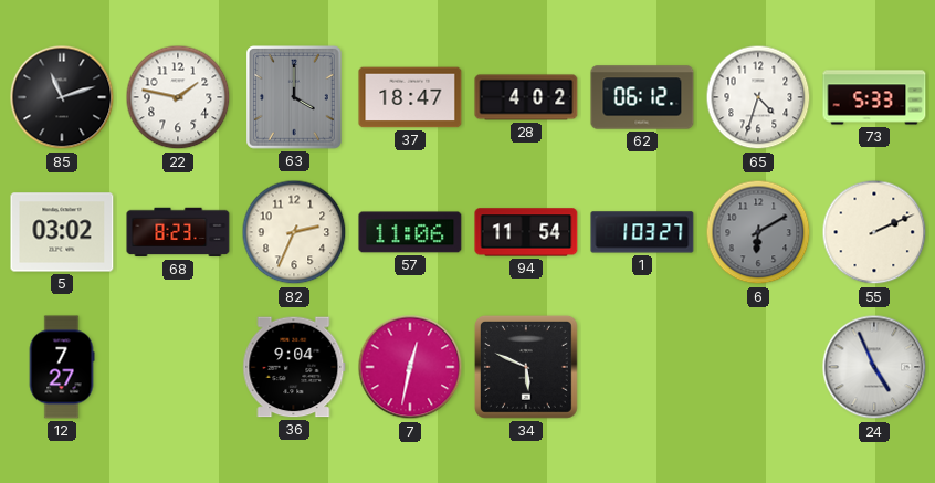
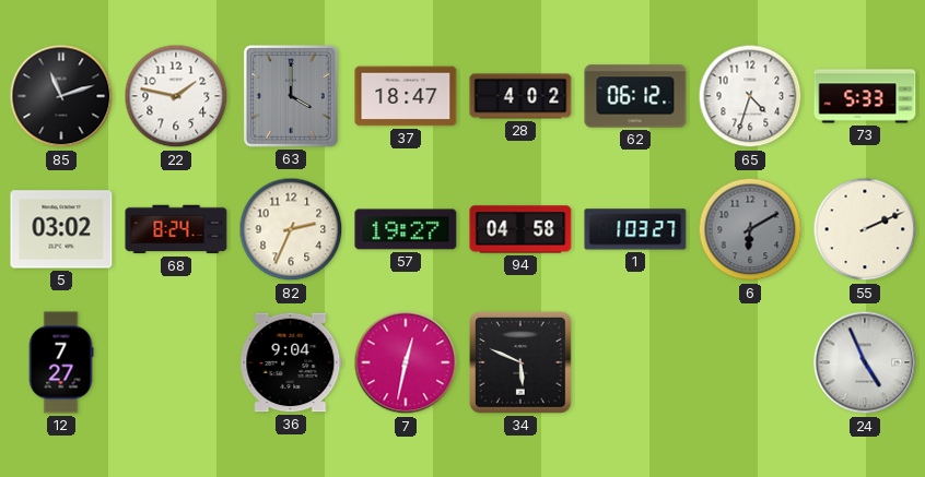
68: 8:23 -> 8:24
57: 11:06 -> 19:27
94: 11:54 -> 04:58
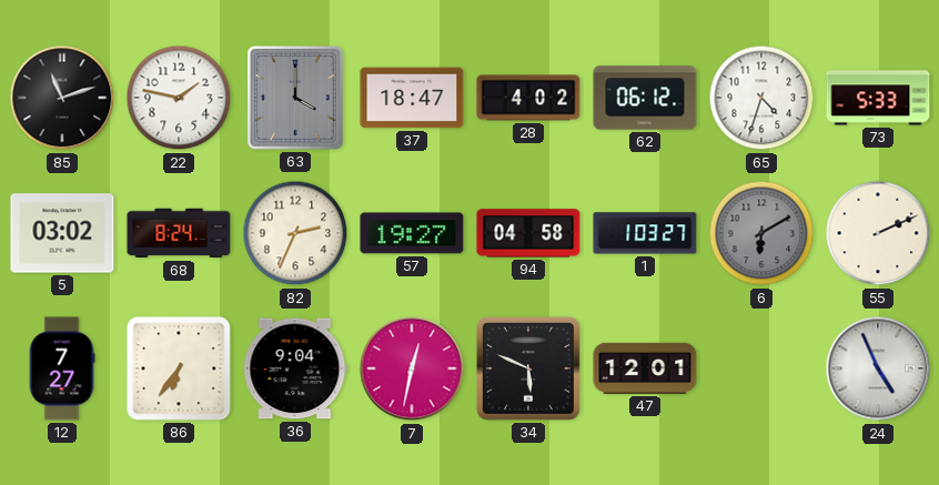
86: none -> 6:36
47: none -> 12:01
